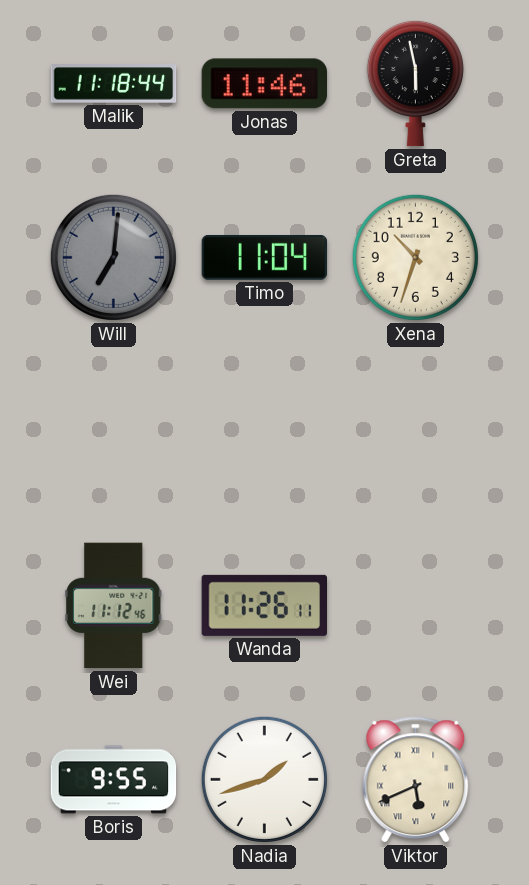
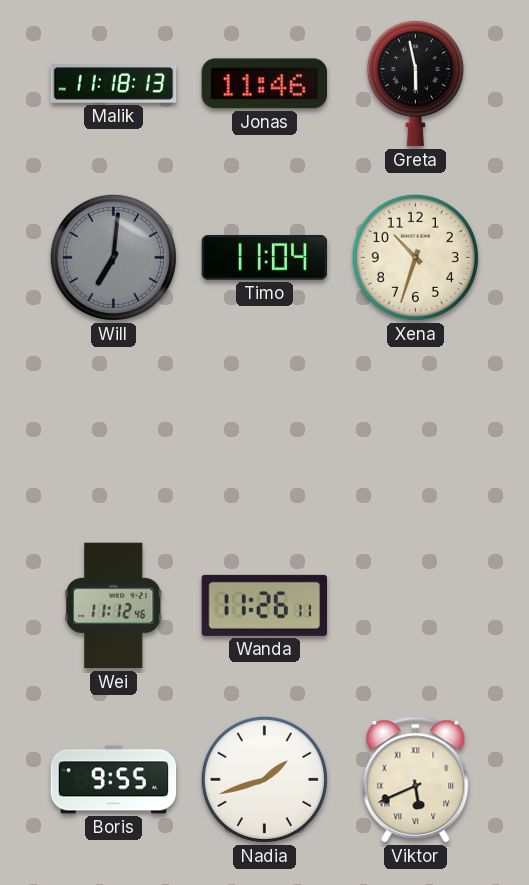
Malik: 11:18:44 -> 11:18:13
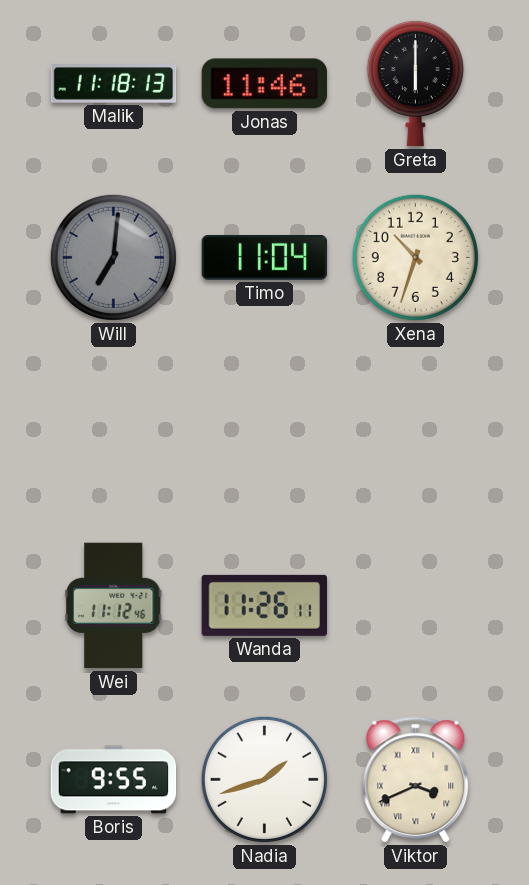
Greta: 5:58 -> 6:00
Viktor: 5:41 -> 3:41
